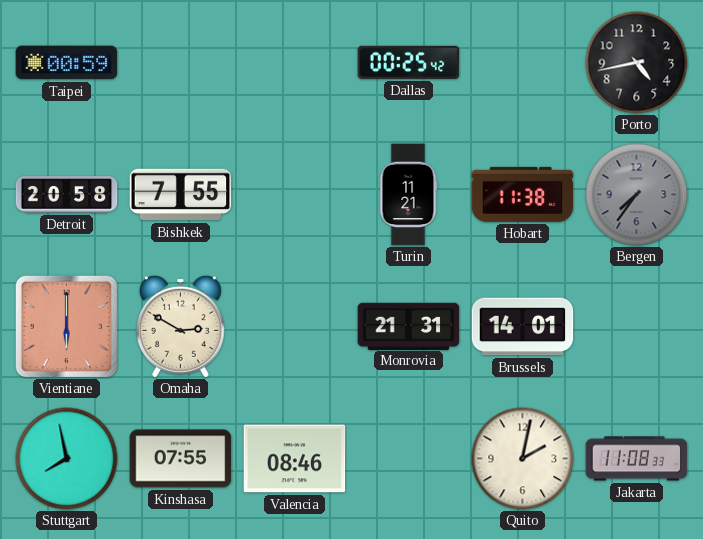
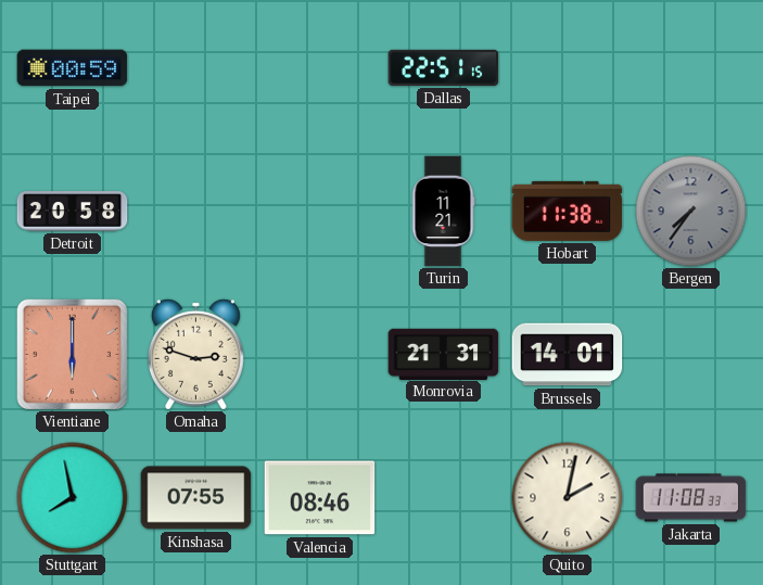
Dallas: 00:25 -> 22:51
Porto: 4:43 -> none
Bishkek: 7:55 -> none
Omaha: 2:50 -> 2:48
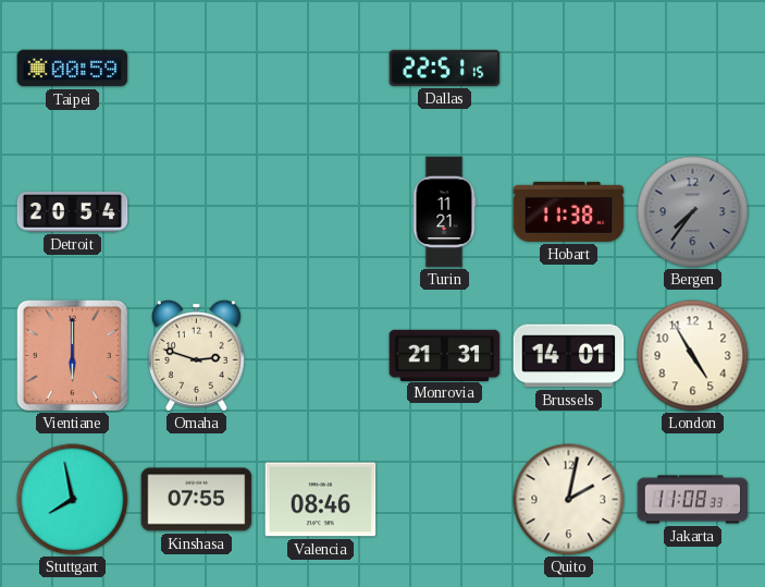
Detroit: 20:58 -> 20:54
London: none -> 4:55
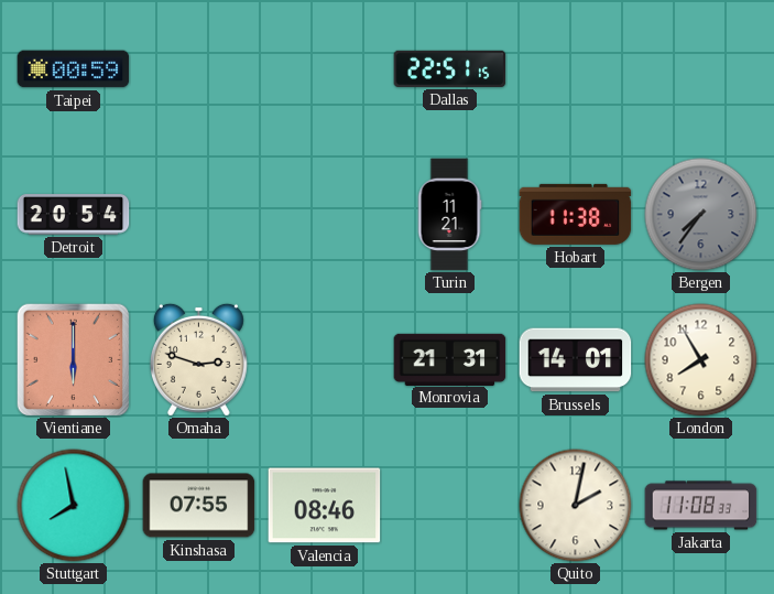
London: 4:55 -> 7:55
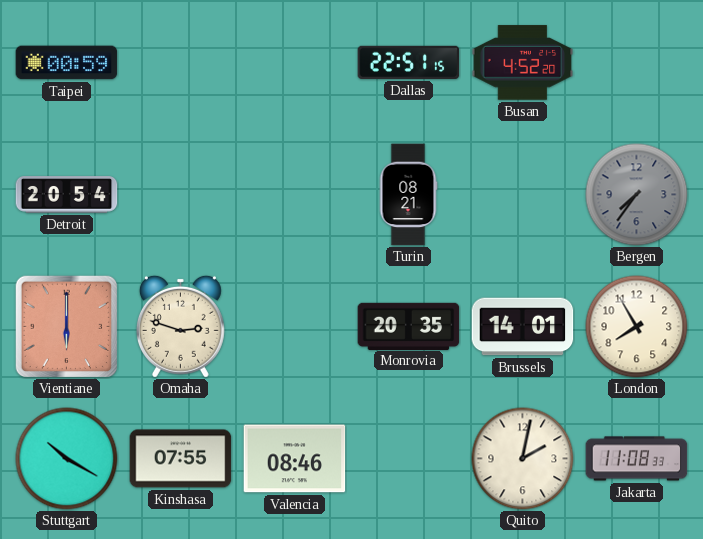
Busan: none -> 4:52
Turin: 11:21 -> 08:21
Hobart: 11:38 -> none
Monrovia: 21:31 -> 20:35
Stuttgart: 7:58 -> 10:20
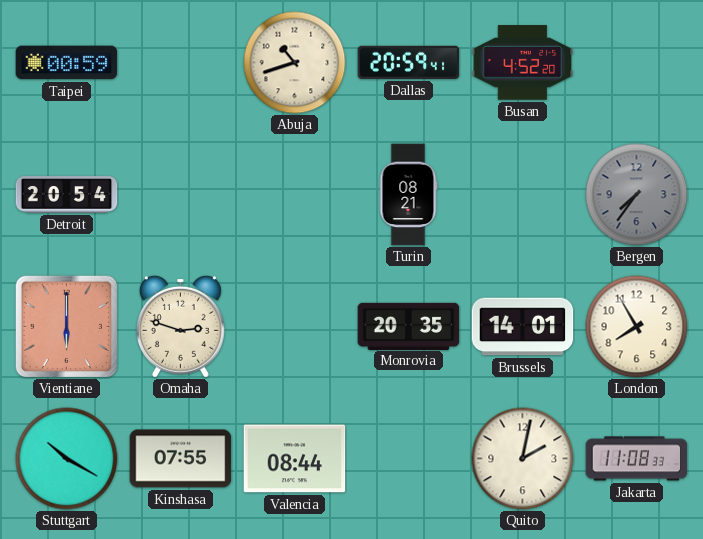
Abuja: none -> 10:42
Dallas: 22:51 -> 20:59
Valencia: 08:46 -> 08:44
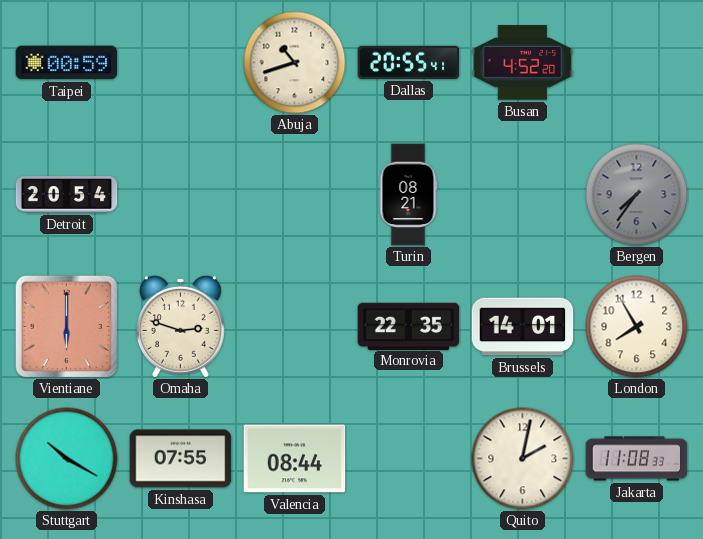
Dallas: 20:59 -> 20:55
Monrovia: 20:35 -> 22:35
